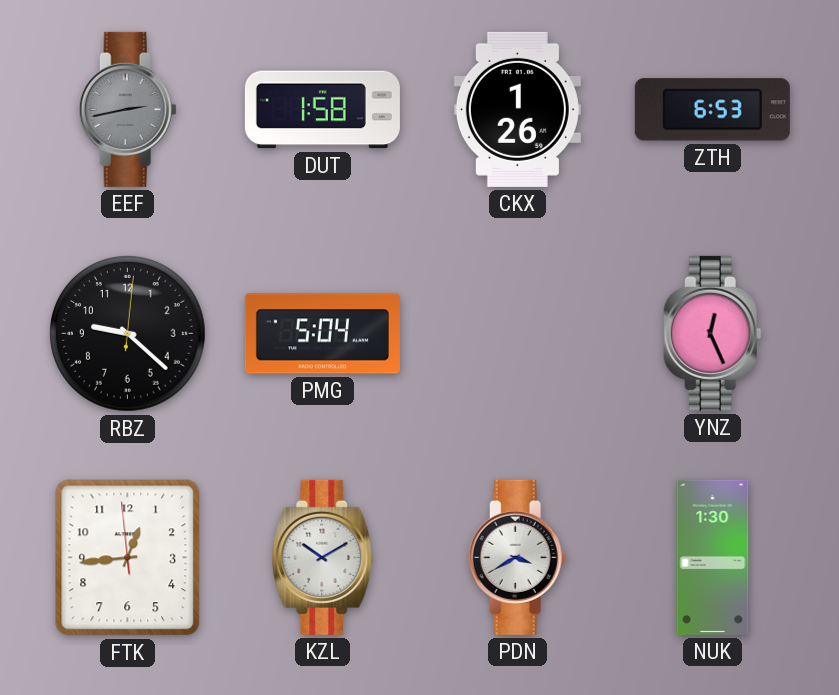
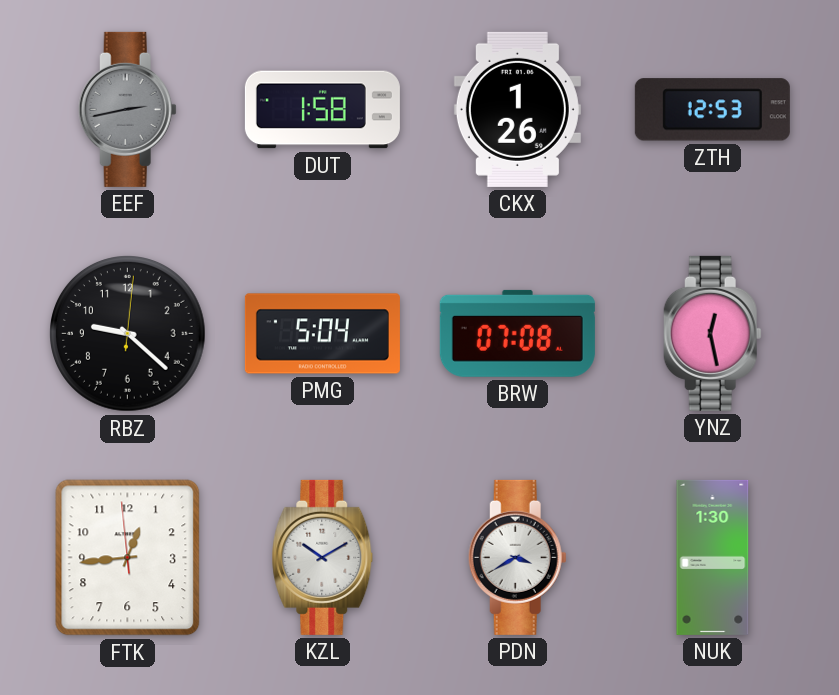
ZTH: 6:53 -> 12:53
BRW: none -> 07:08
YNZ: 12:26 -> 12:28
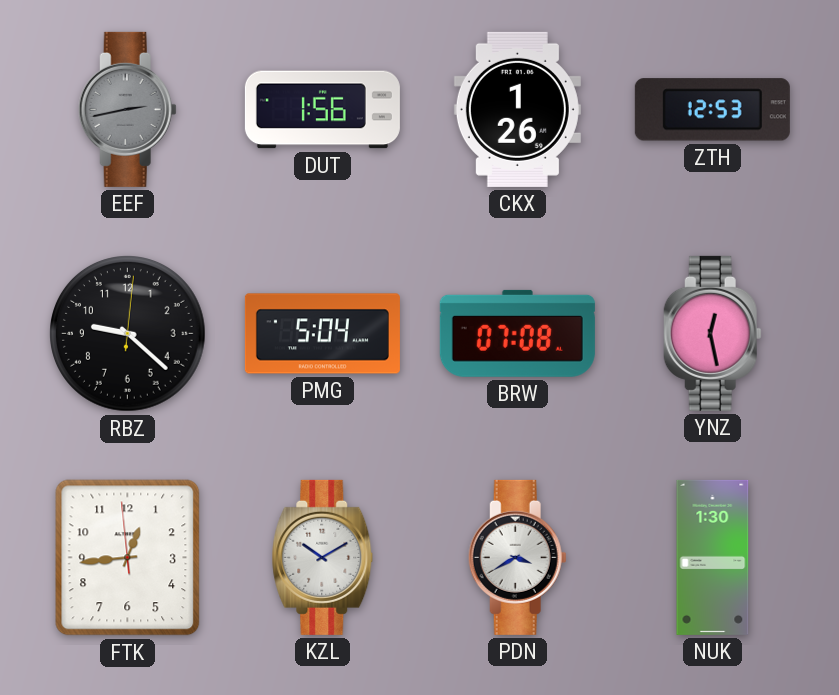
DUT: 1:58 -> 1:56
